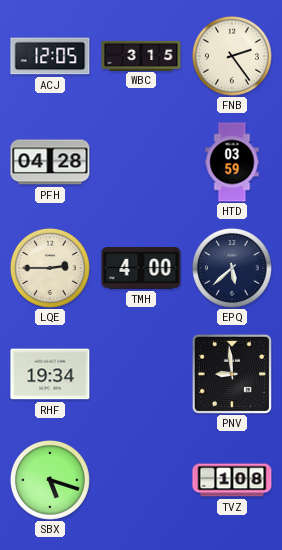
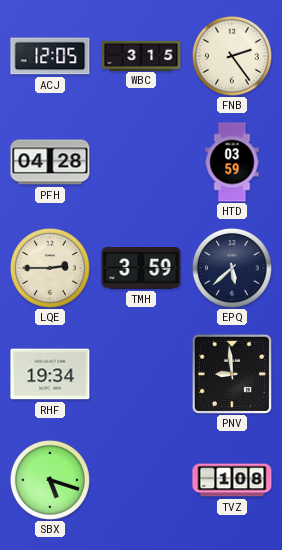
TMH: 4:00 -> 3:59
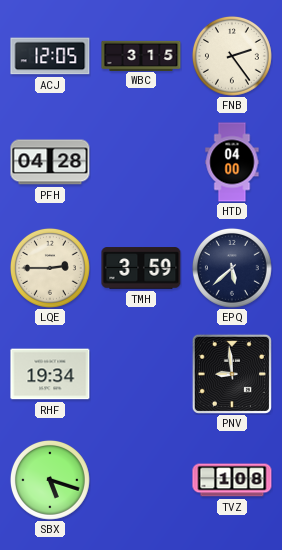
HTD: 03:59 -> 04:00
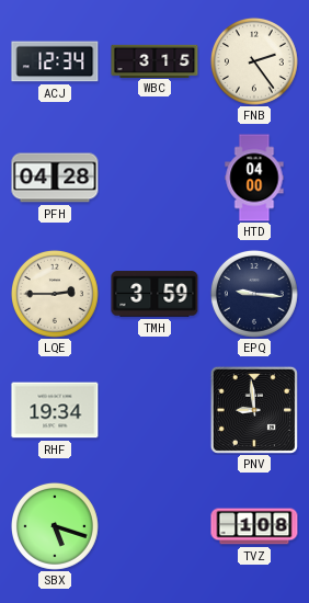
ACJ: 12:05 -> 12:34
EPQ: 5:38 -> 9:16
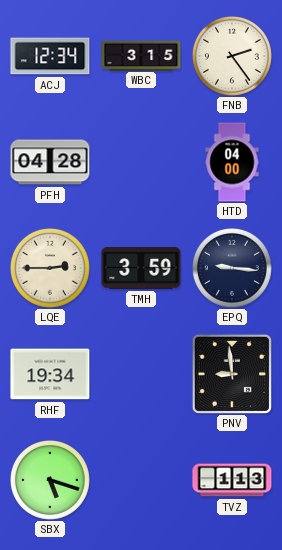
TVZ: 1:08 -> 1:13
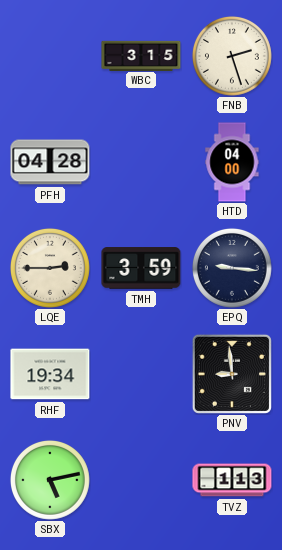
ACJ: 12:34 -> none
FNB: 2:24 -> 2:27
SBX: 5:18 -> 5:13
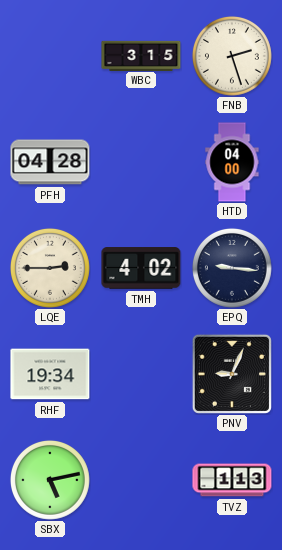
TMH: 3:59 -> 4:02
PNV: 8:59 -> 9:04
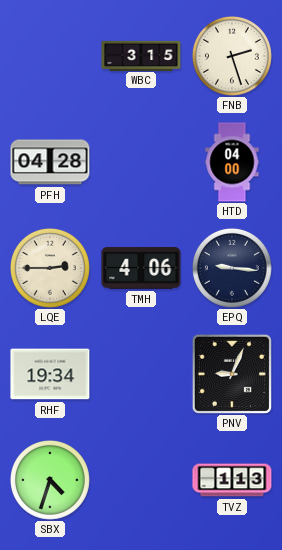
TMH: 4:02 -> 4:06
SBX: 5:13 -> 4:33
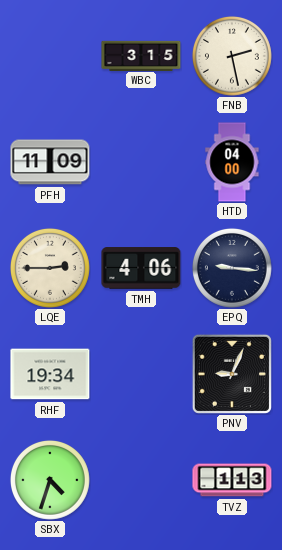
FNB: 2:27 -> 2:28
PFH: 04:28 -> 11:09
